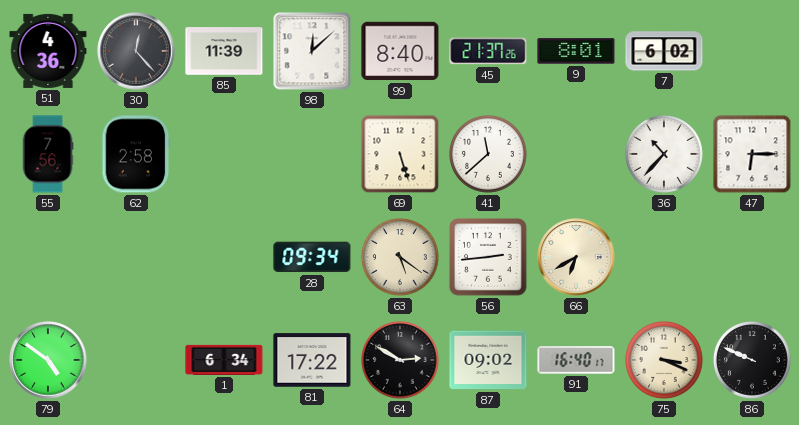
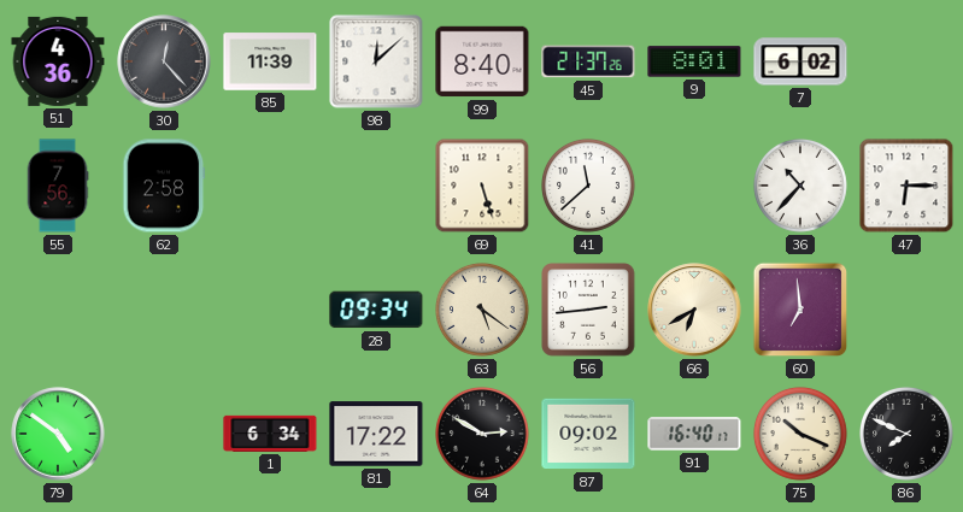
60: none -> 6:59
75: 3:19 -> 10:19
86: 9:49 -> 7:49
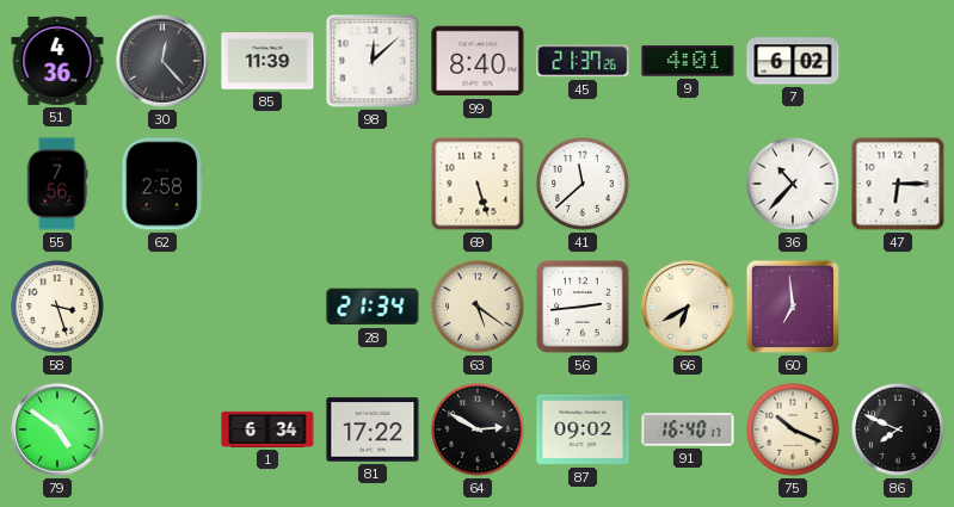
9: 8:01 -> 4:01
58: none -> 3:27
28: 09:34 -> 21:34
